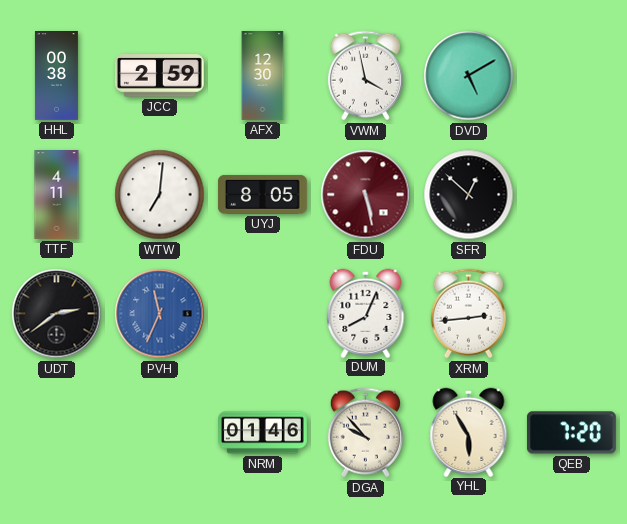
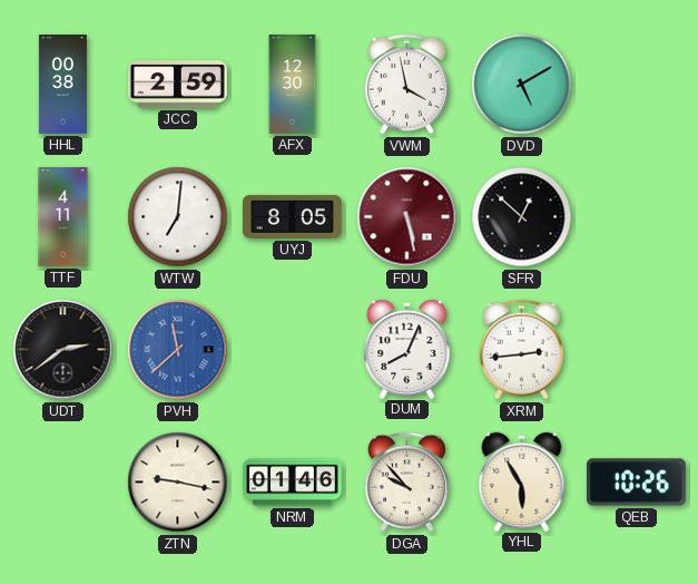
PVH: 11:34 -> 11:38
ZTN: none -> 9:17
QEB: 7:20 -> 10:26
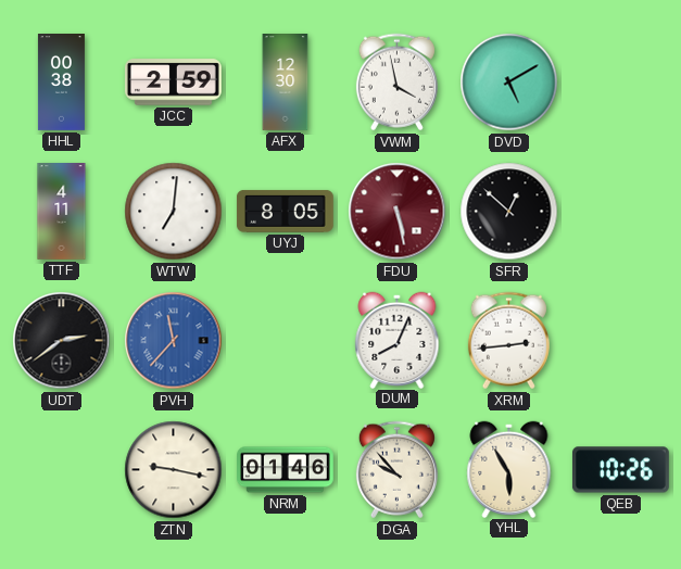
PVH: 11:38 -> 11:37
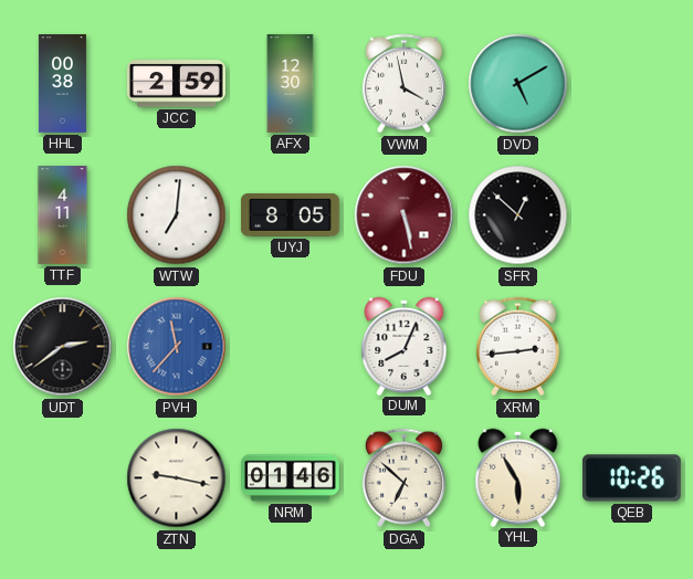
DGA: 9:53 -> 6:52
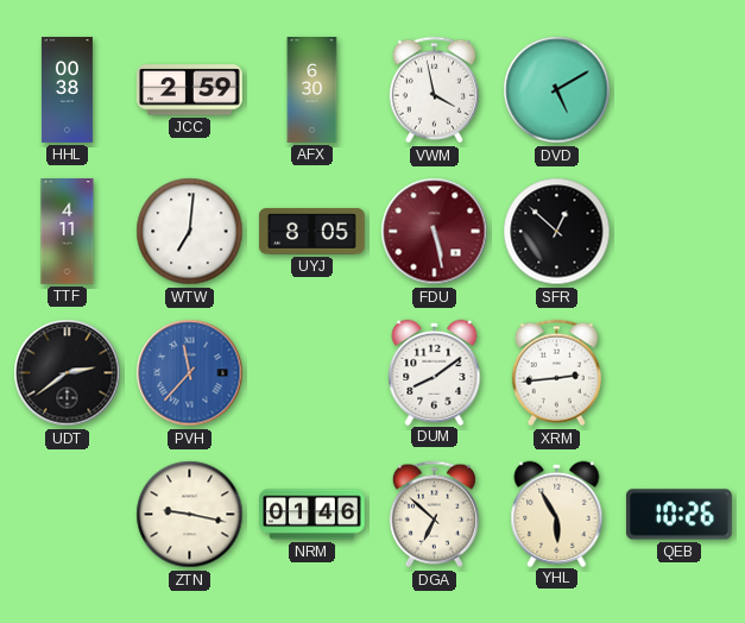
AFX: 12:30 -> 6:30
DUM: 8:04 -> 8:09
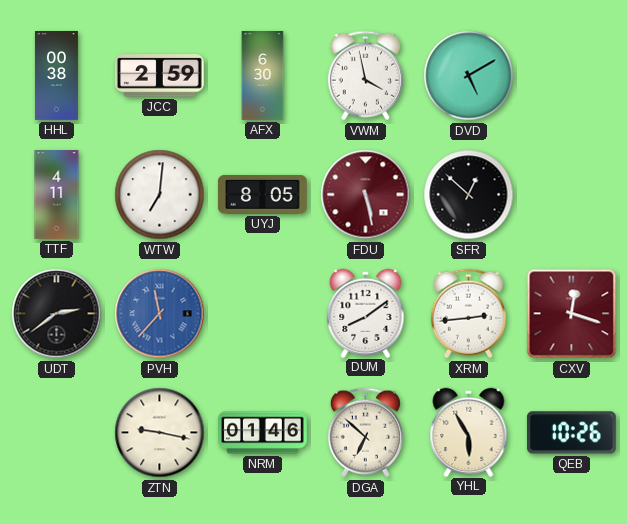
CXV: none -> 12:18
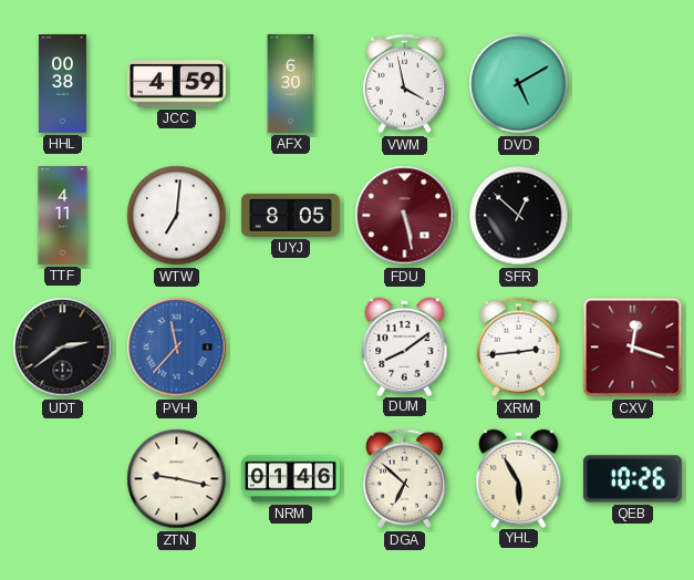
JCC: 2:59 -> 4:59
